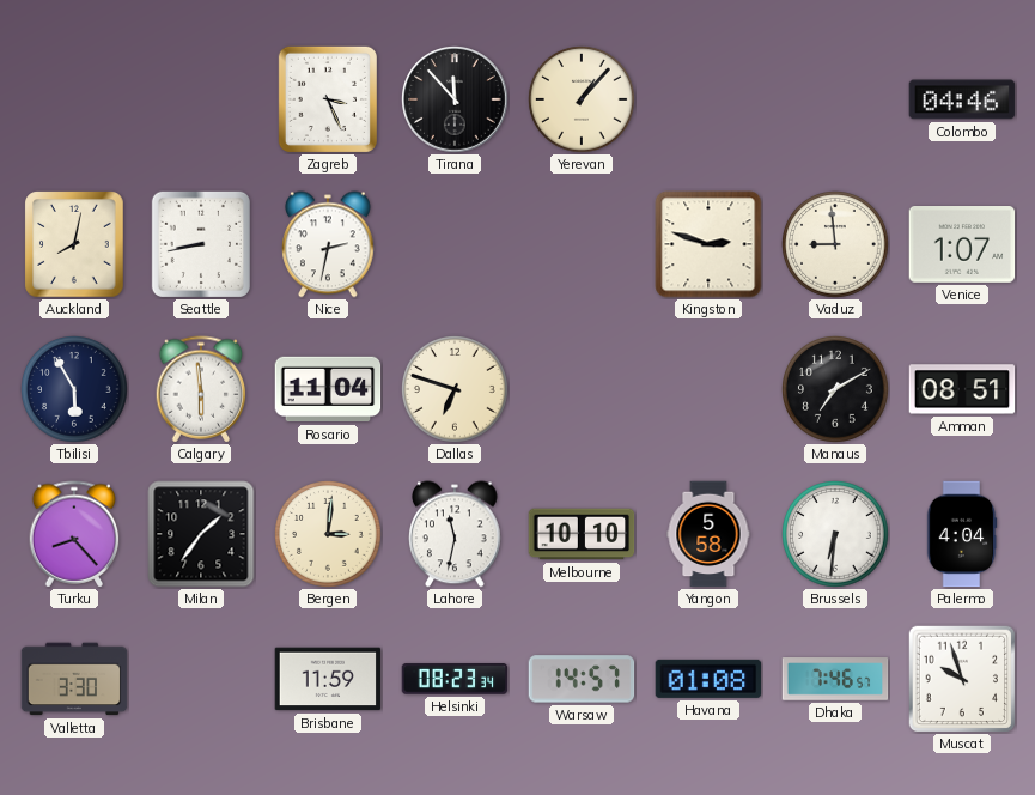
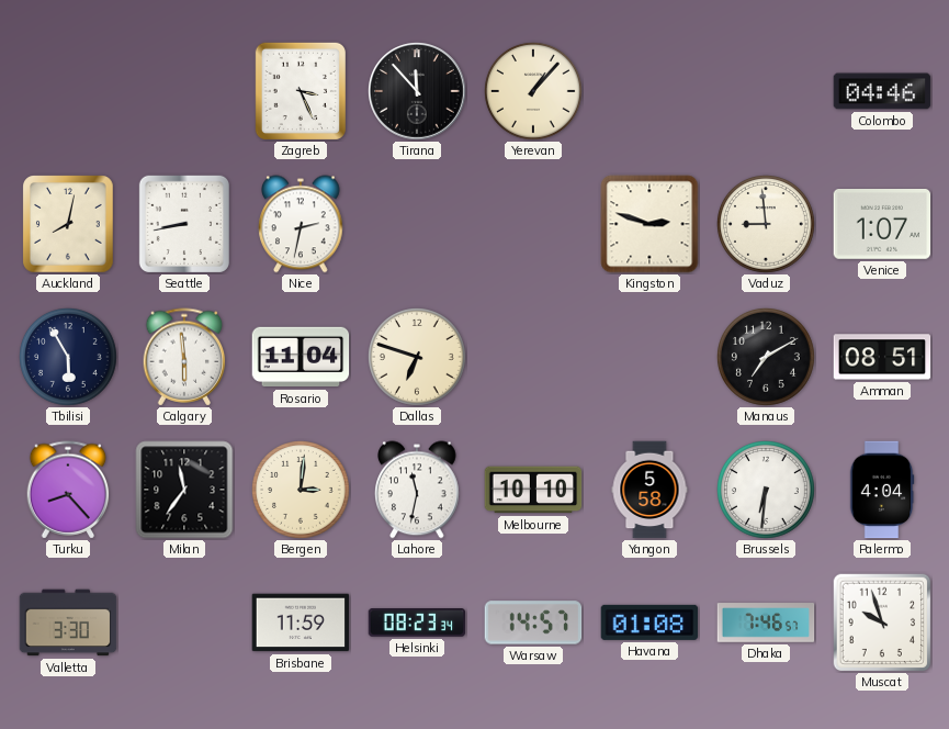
Milan: 1:36 -> 11:36
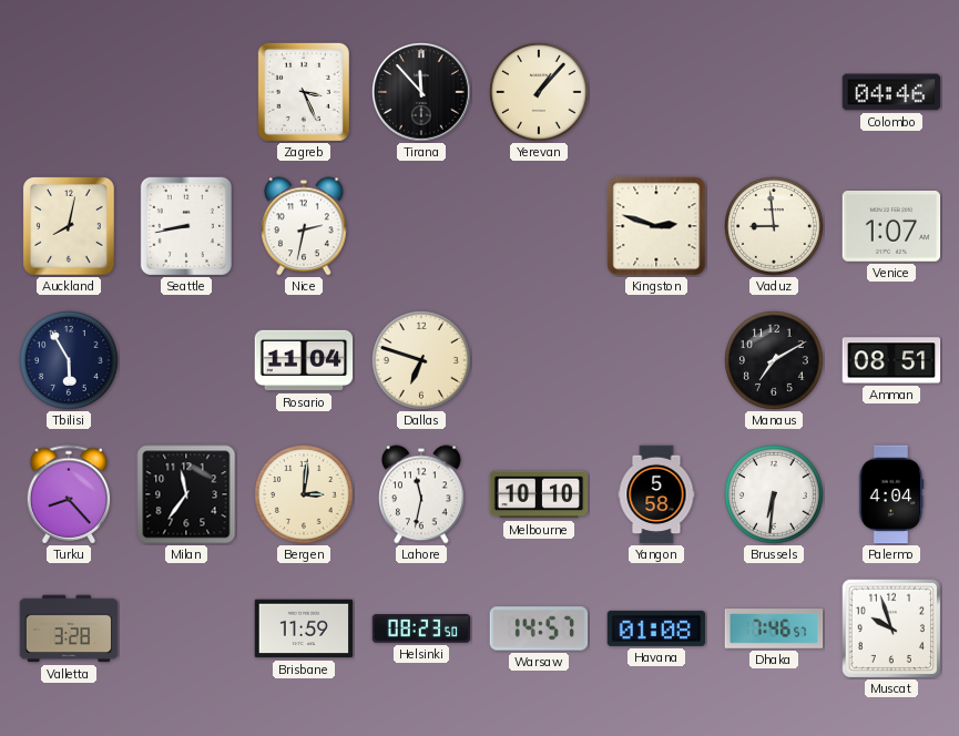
Calgary: 5:59 -> none
Valletta: 3:30 -> 3:28
Helsinki: 08:23:34 -> 08:23:50
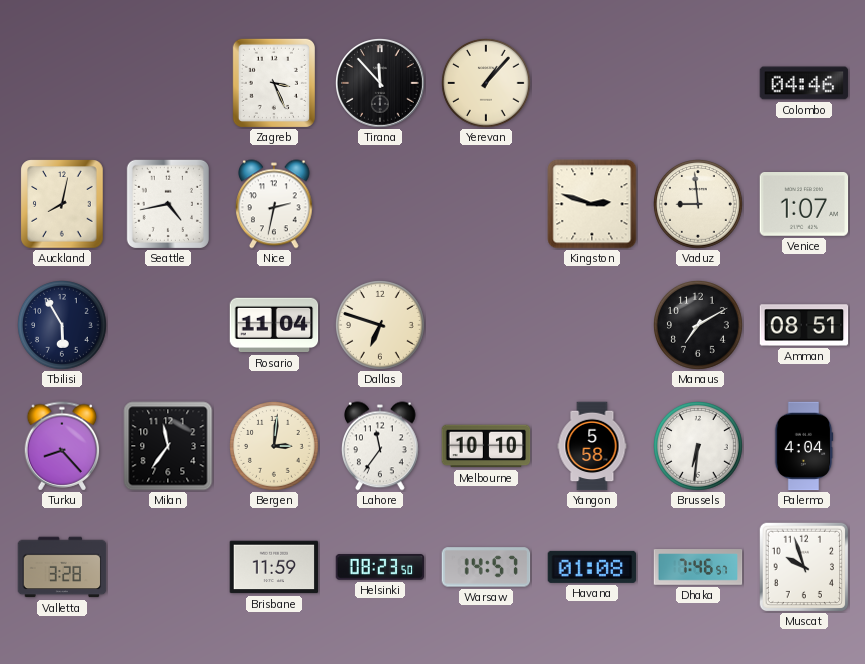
Seattle: 8:43 -> 4:43
Lahore: 11:32 -> 11:36
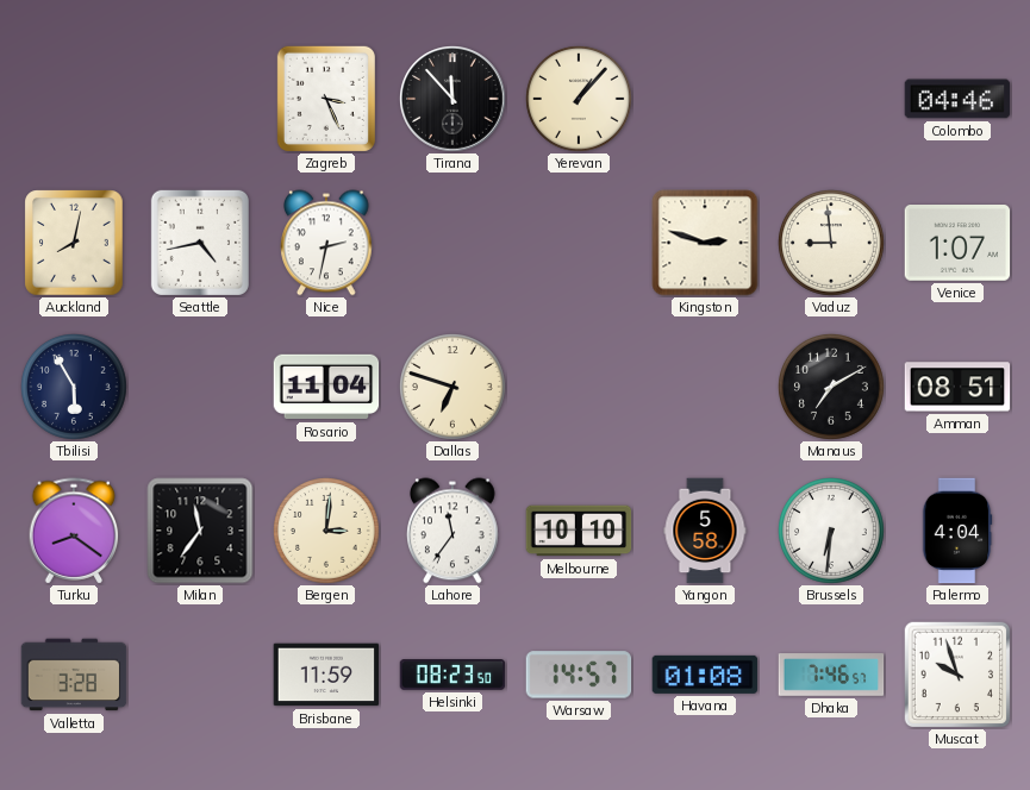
Turku: 8:23 -> 8:21
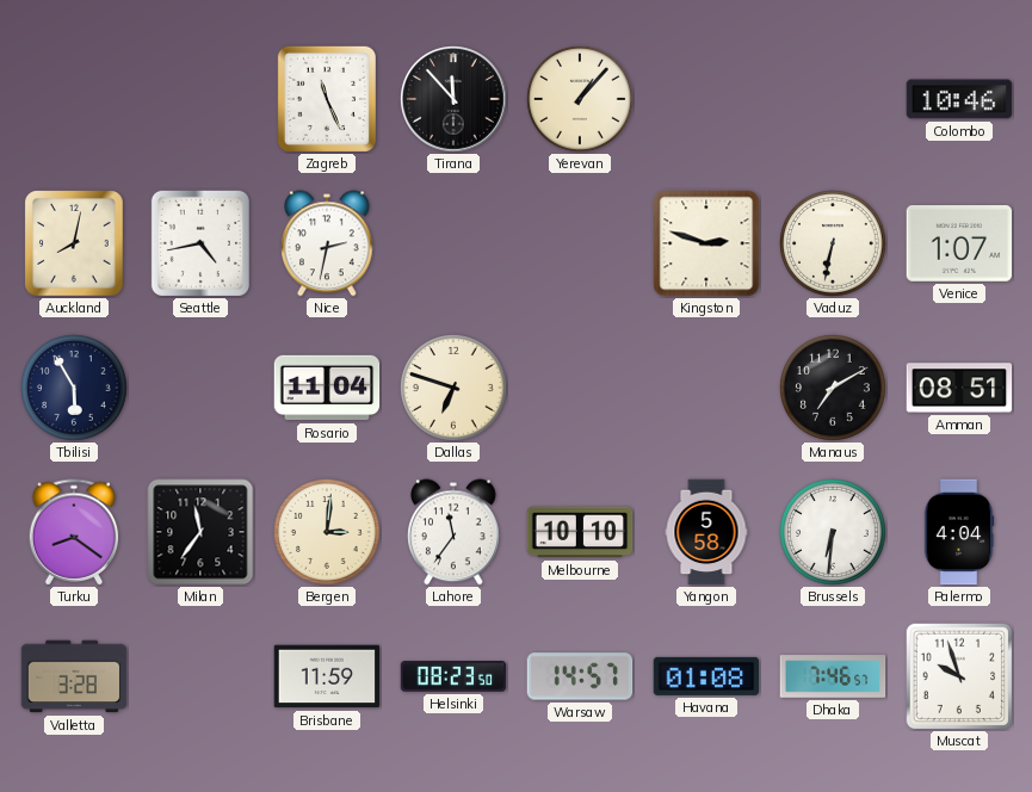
Zagreb: 3:26 -> 11:26
Colombo: 04:46 -> 10:46
Vaduz: 8:59 -> 6:32
